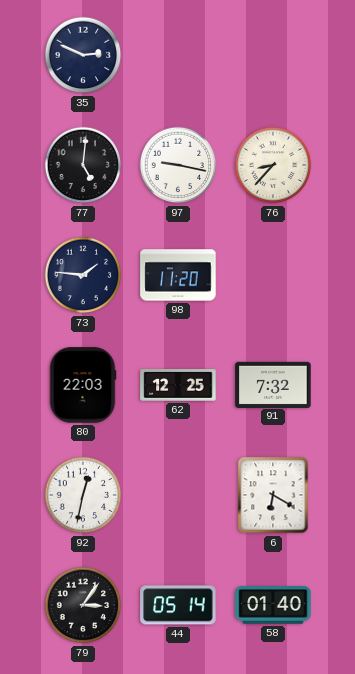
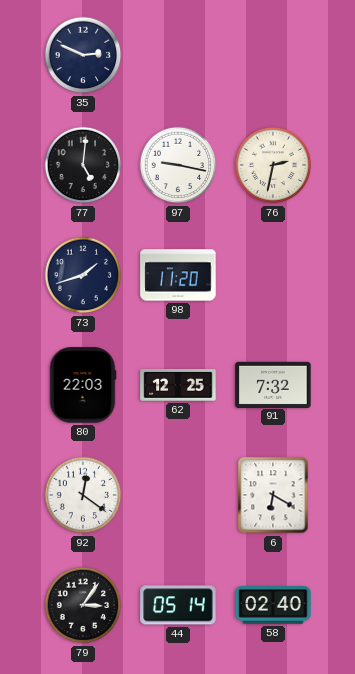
76: 8:37 -> 2:32
73: 1:46 -> 1:42
92: 12:32 -> 12:21
58: 01:40 -> 02:40
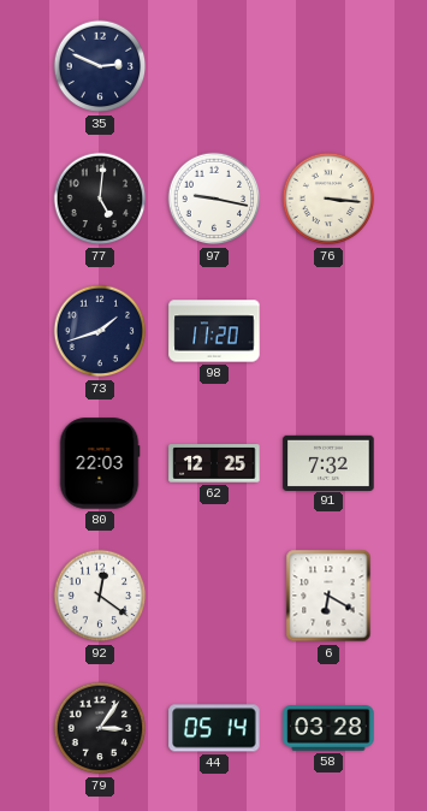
76: 2:32 -> 3:16
58: 02:40 -> 03:28
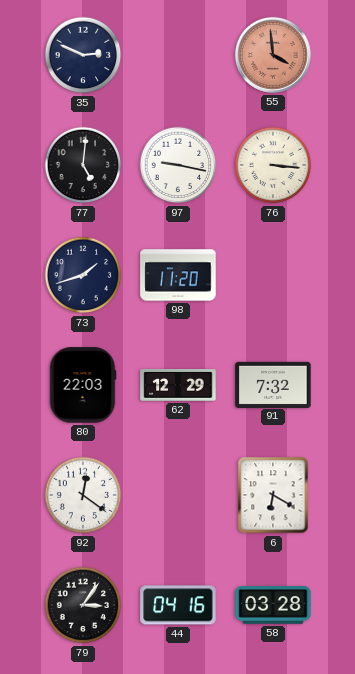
55: none -> 3:59
62: 12:25 -> 12:29
44: 05:14 -> 04:16
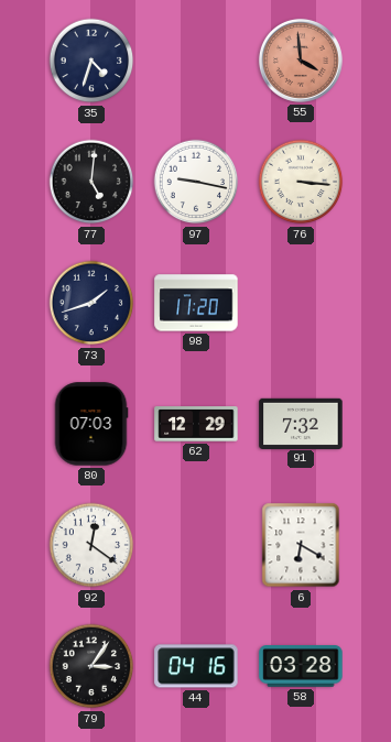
35: 2:49 -> 4:33
80: 22:03 -> 07:03
